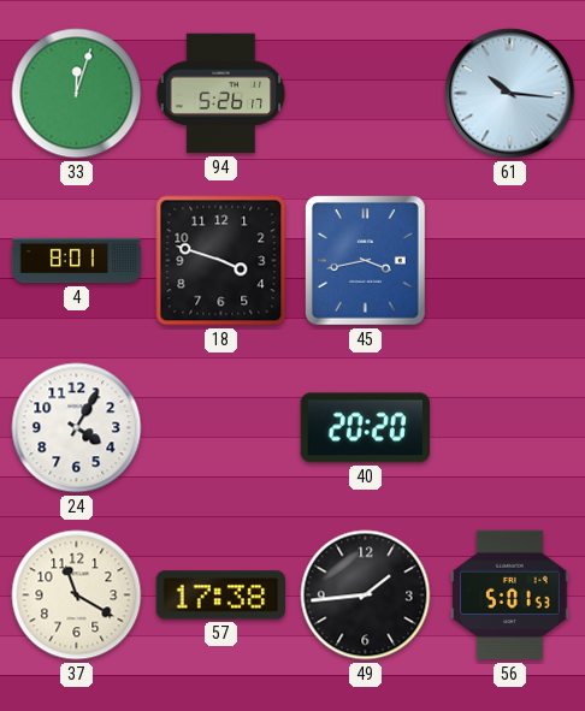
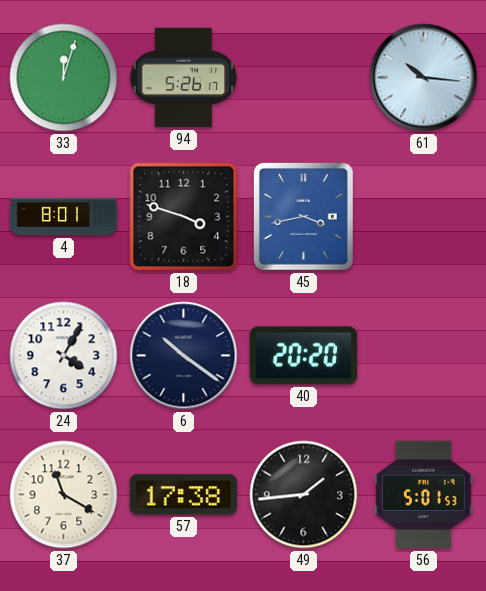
6: none -> 10:21
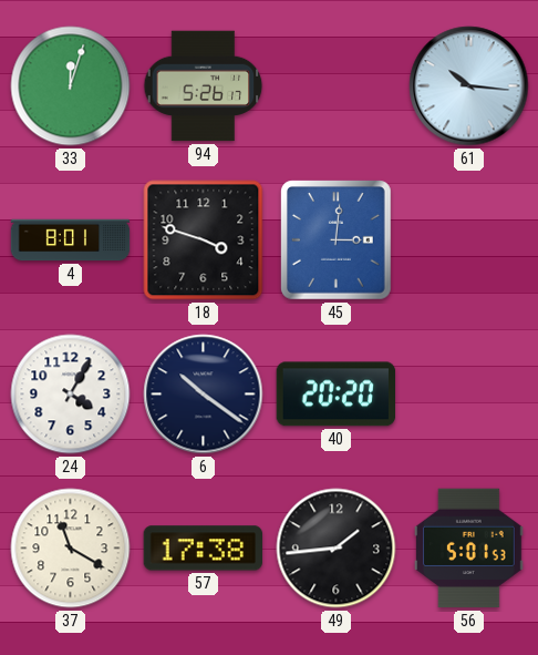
45: 3:43 -> 3:01
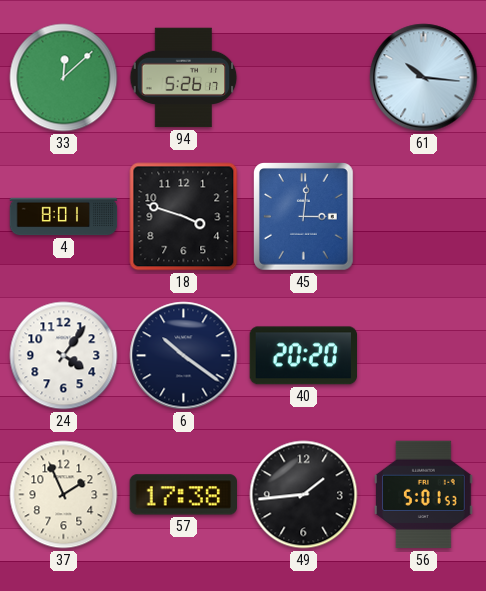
33: 12:03 -> 12:08
24: 4:05 -> 4:06
37: 11:20 -> 1:56
